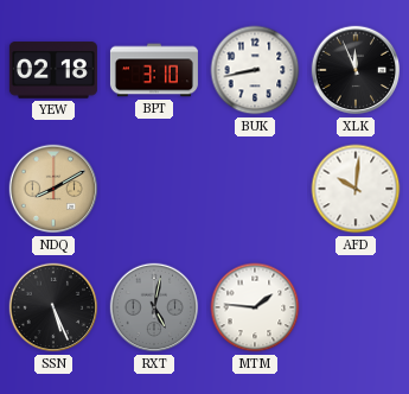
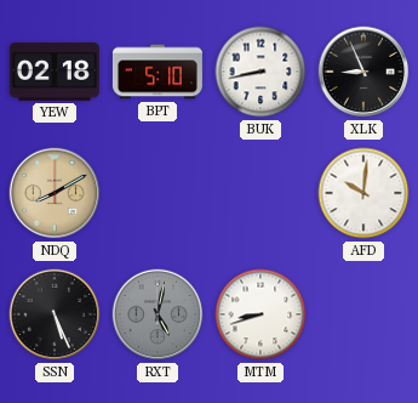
BPT: 3:10 -> 5:10
XLK: 11:56 -> 8:56
MTM: 1:46 -> 8:42
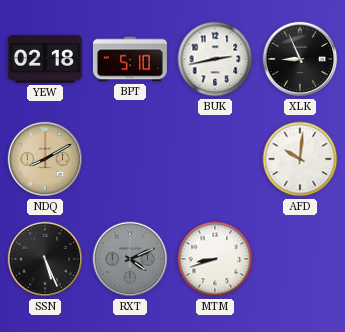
BUK: 8:43 -> 2:43
RXT: 5:02 -> 4:11
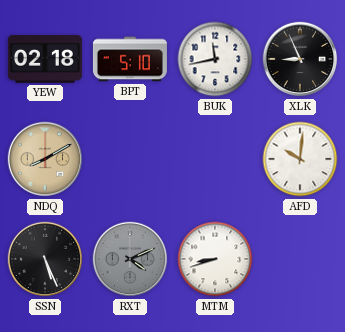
BUK: 2:43 -> 11:43
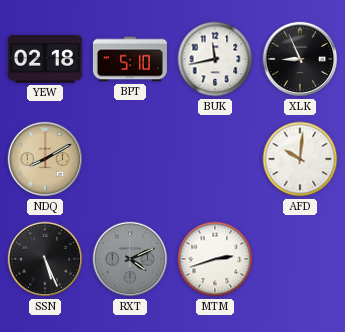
MTM: 8:42 -> 2:42
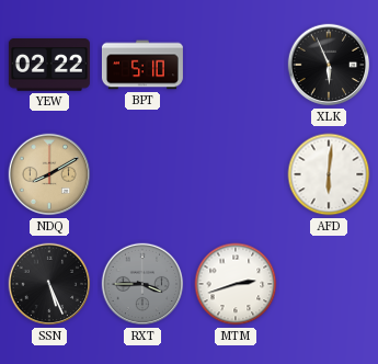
YEW: 02:18 -> 02:22
BUK: 11:43 -> none
XLK: 8:56 -> 5:56
AFD: 10:01 -> 6:01
RXT: 4:11 -> 3:45
